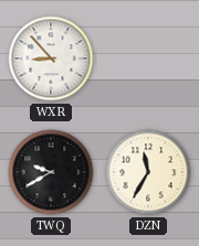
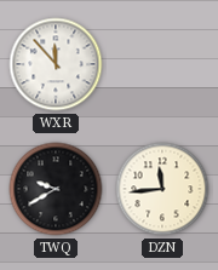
WXR: 8:53 -> 11:53
DZN: 11:35 -> 11:44
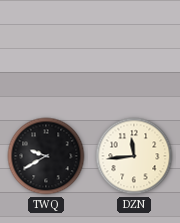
WXR: 11:53 -> none
